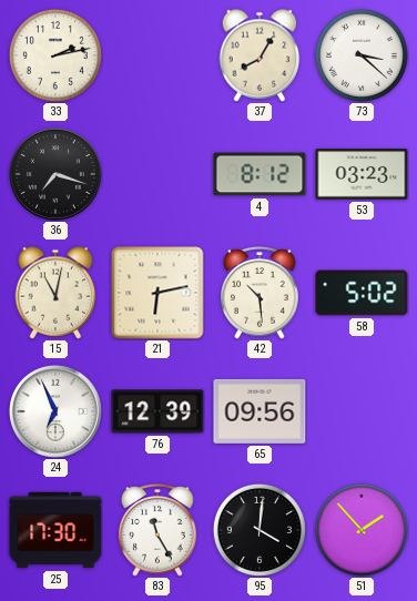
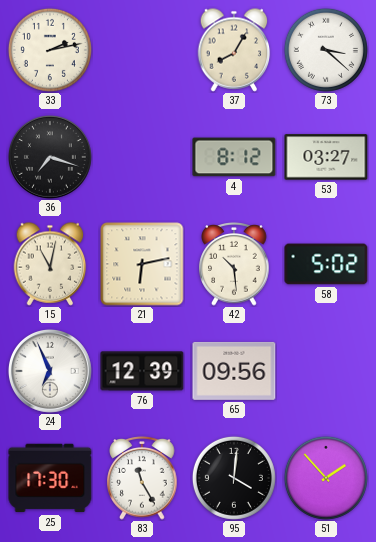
53: 03:23 -> 03:27
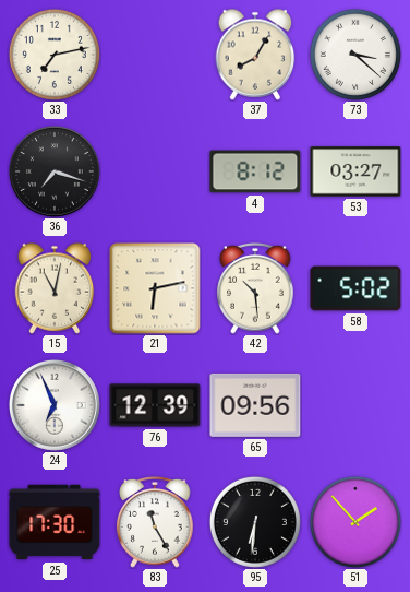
33: 2:13 -> 7:13
95: 4:01 -> 6:31
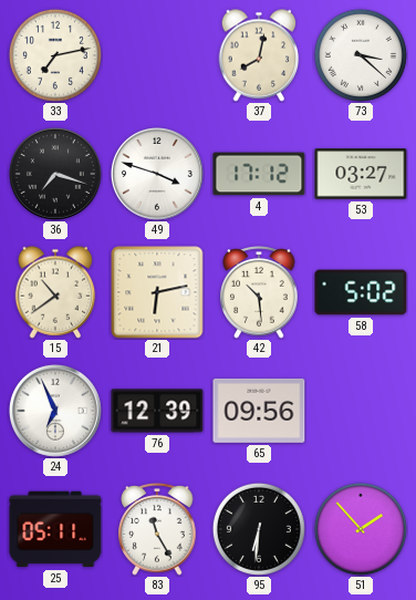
37: 8:05 -> 8:02
49: none -> 3:48
4: 8:12 -> 17:12
15: 11:02 -> 10:39
25: 17:30 -> 05:11
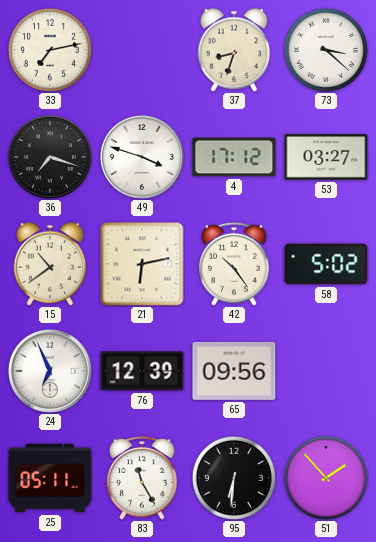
37: 8:02 -> 8:33
42: 10:29 -> 10:24
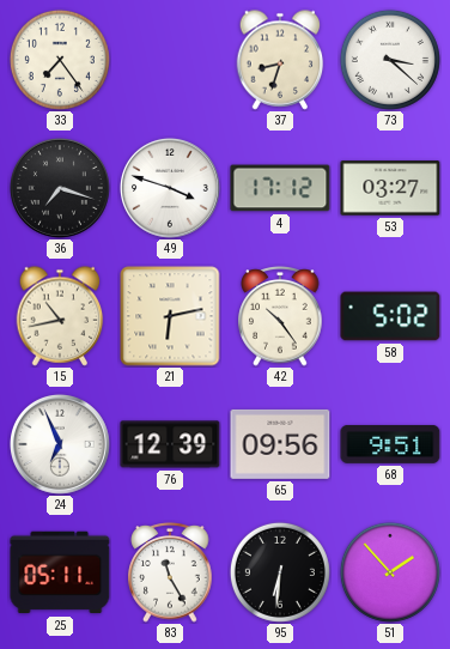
33: 7:13 -> 7:24
15: 10:39 -> 10:43
68: none -> 9:51
